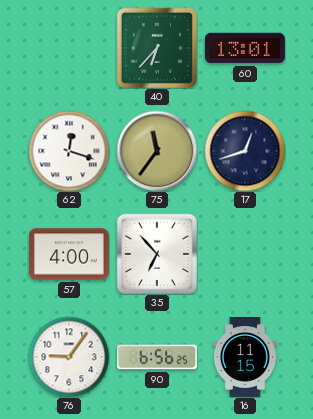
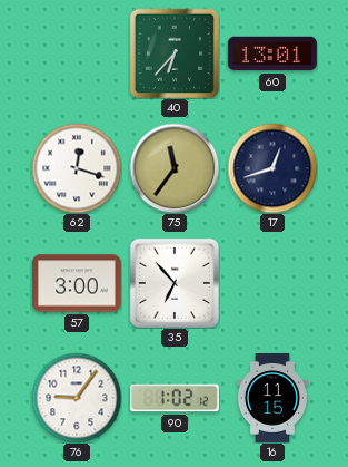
57: 4:00 -> 3:00
90: 6:56 -> 1:02
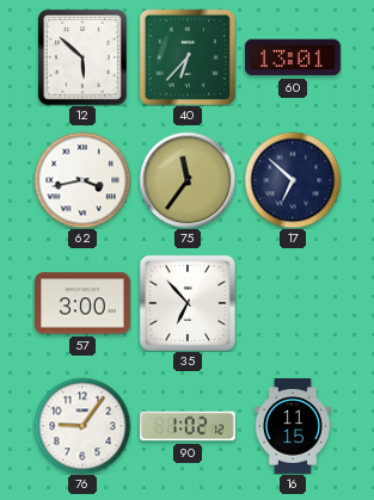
12: none -> 5:52
62: 12:18 -> 3:43
17: 12:42 -> 6:52
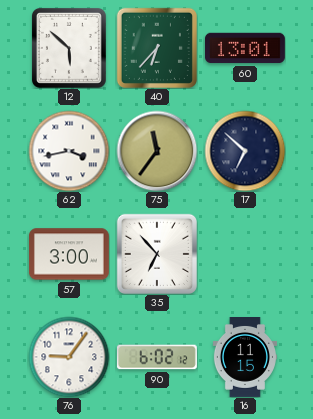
90: 1:02 -> 6:02
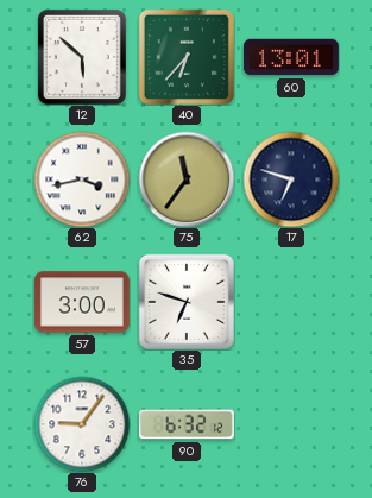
17: 6:52 -> 6:48
35: 6:53 -> 6:48
90: 6:02 -> 6:32
16: 11:15 -> none
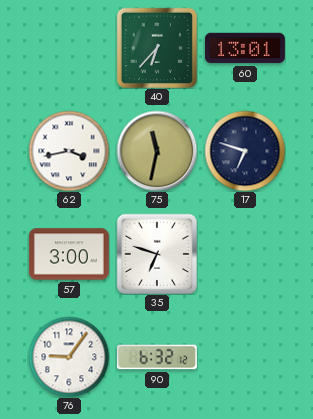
12: 5:52 -> none
75: 11:36 -> 11:32
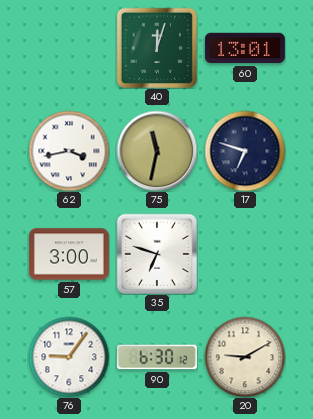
40: 6:37 -> 12:03
90: 6:32 -> 6:30
20: none -> 9:10
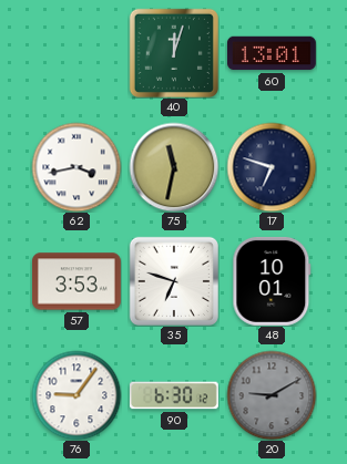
57: 3:00 -> 3:53
48: none -> 10:01
20 dial: cream -> grey
